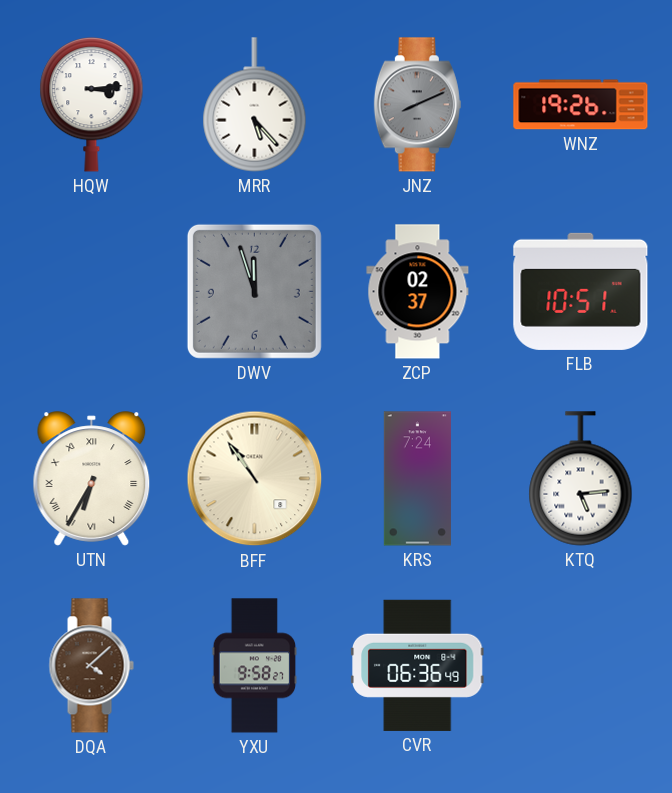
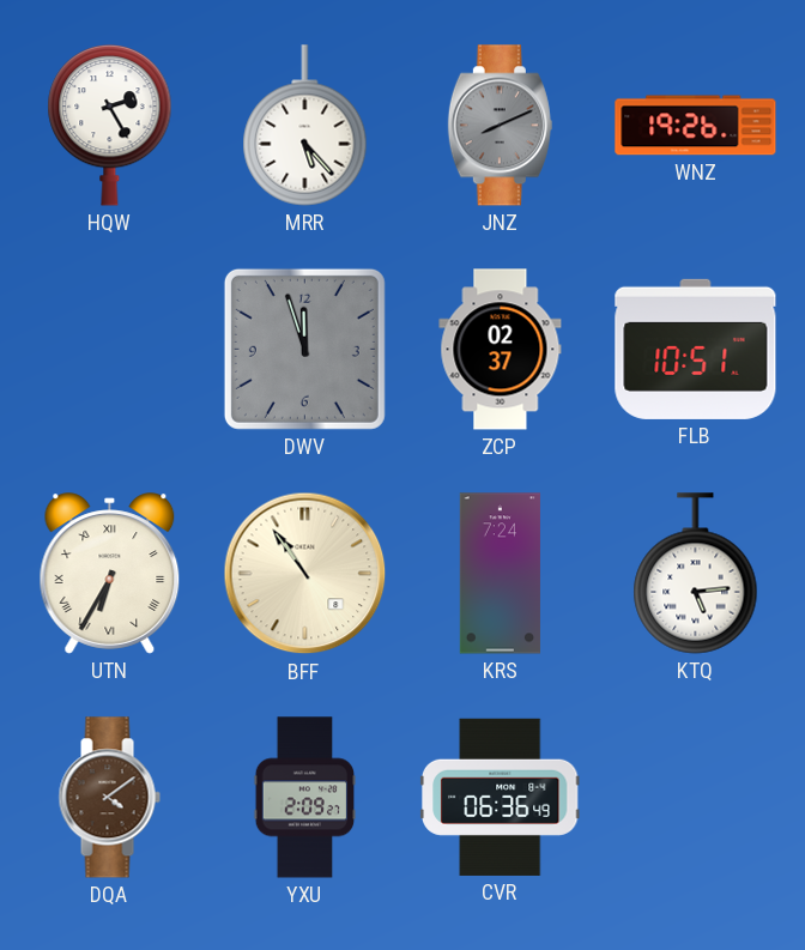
HQW: 3:14 -> 2:25
DQA: 4:08 -> 4:09
YXU: 9:58 -> 2:09
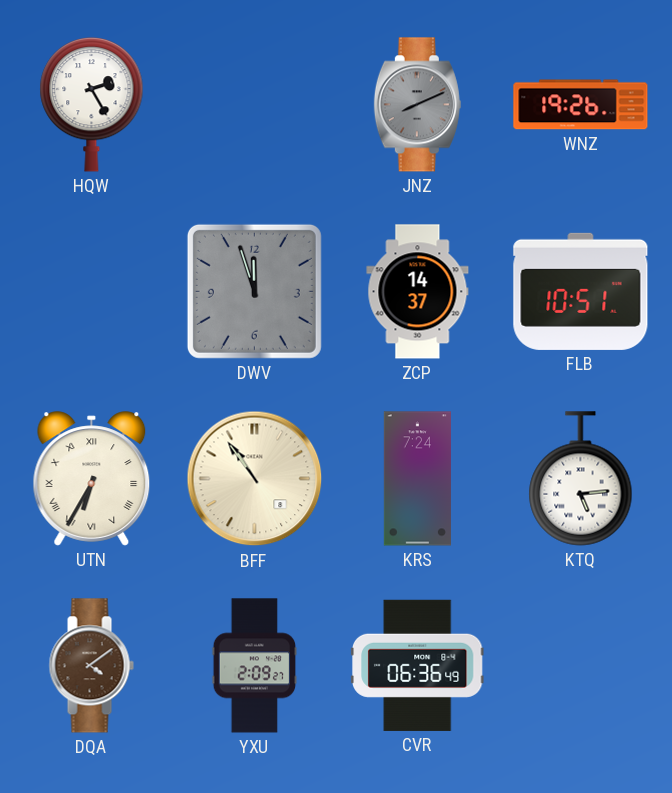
MRR: 5:23 -> none
ZCP: 02:37 -> 14:37
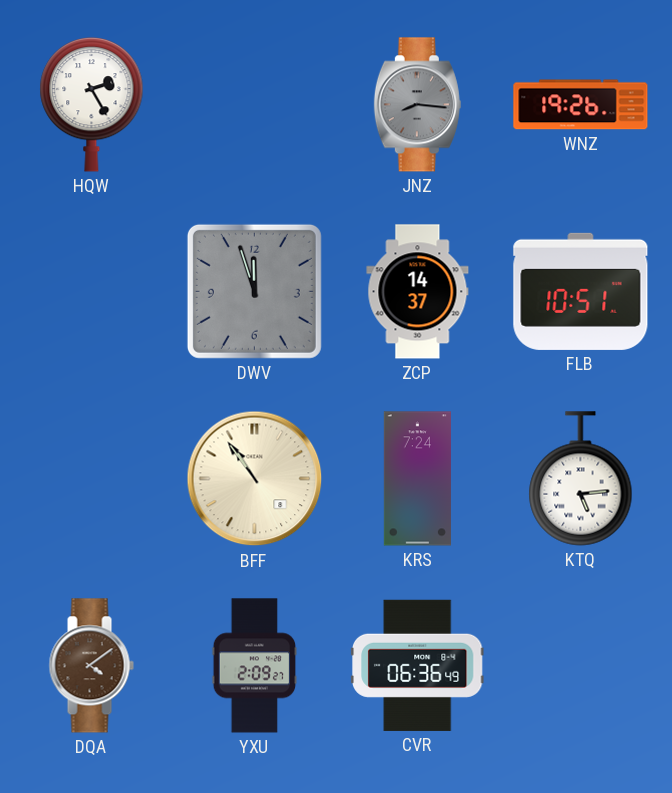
JNZ: 8:11 -> 8:16
UTN: 6:35 -> none
